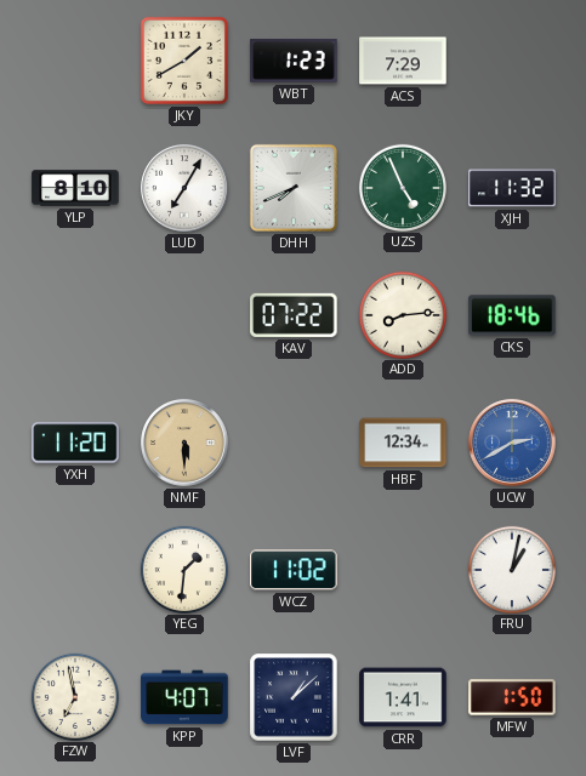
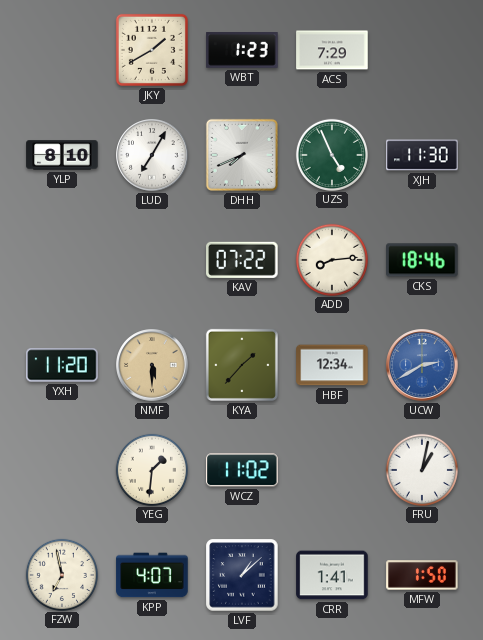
XJH: 11:32 -> 11:30
KYA: none -> 1:37
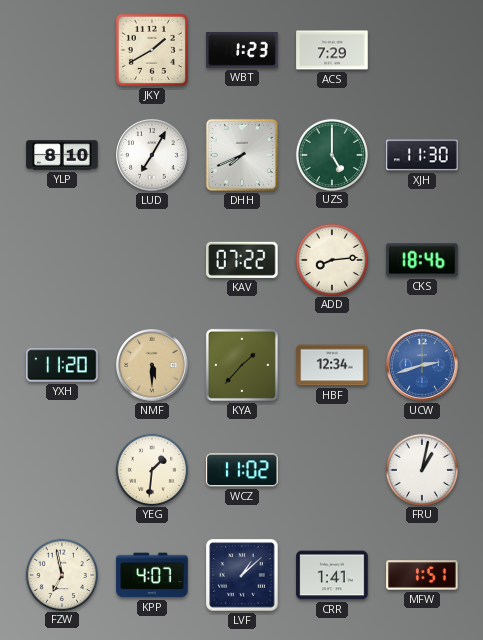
UZS: 4:56 -> 5:00
UCW: 2:40 -> 2:42
MFW: 1:50 -> 1:51
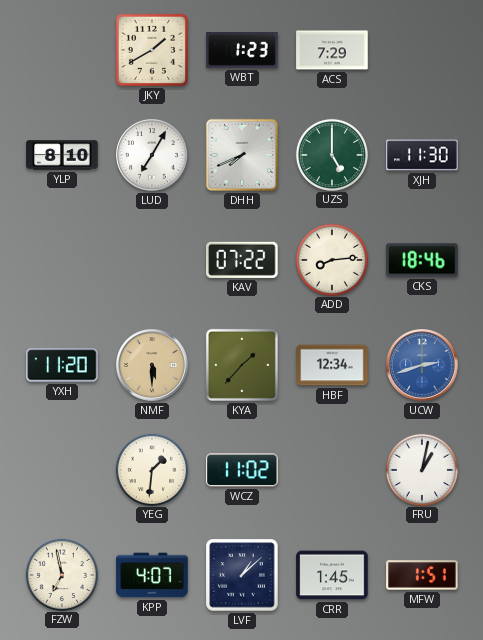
CRR: 1:41 -> 1:45
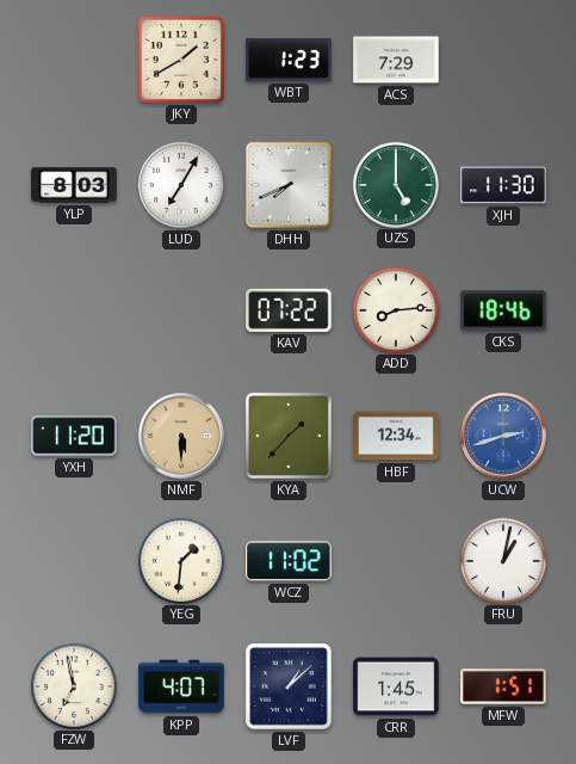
YLP: 8:10 -> 8:03
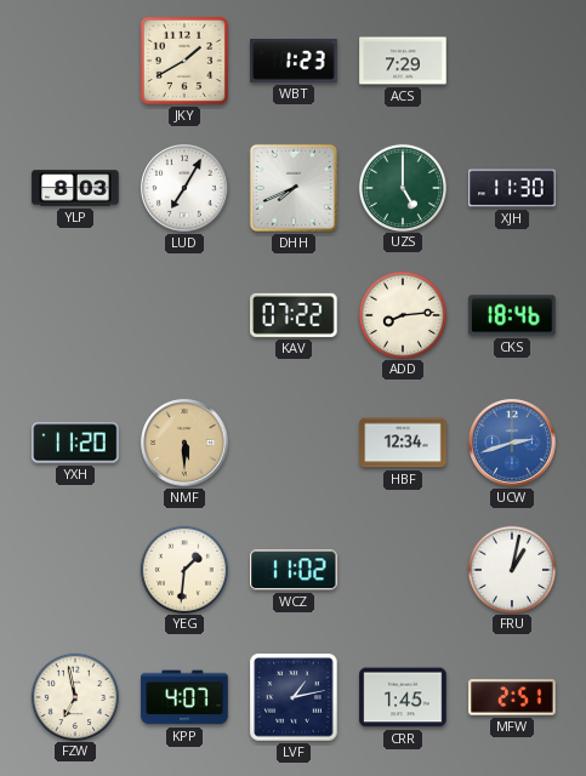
KYA: 1:37 -> none
LVF: 1:08 -> 1:13
MFW: 1:51 -> 2:51
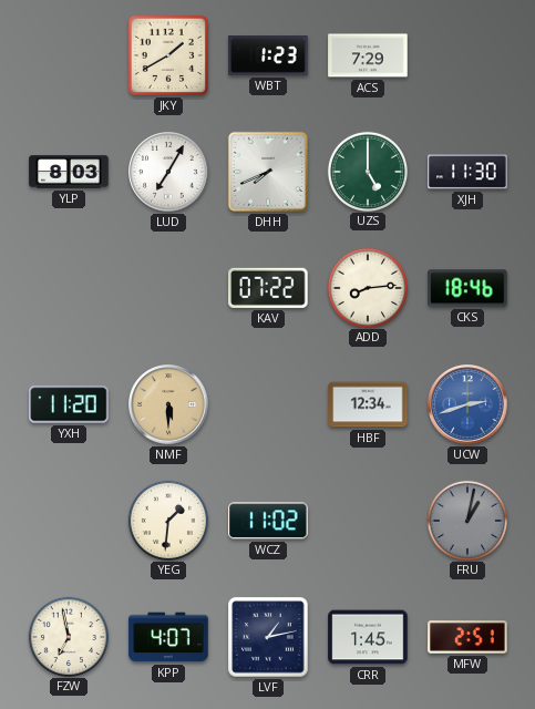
FRU dial: white -> grey
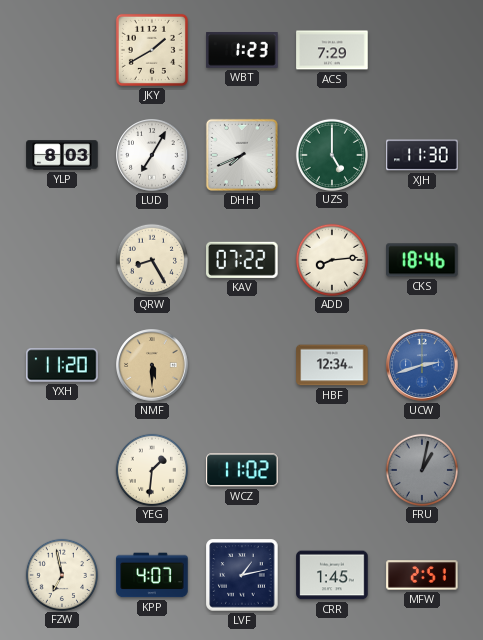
QRW: none -> 8:25
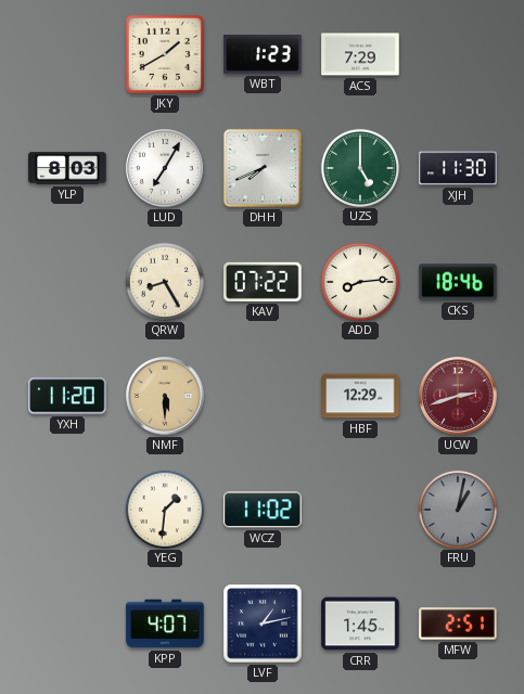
HBF: 12:34 -> 12:29
UCW dial: blue -> burgundy
FZW: 6:58 -> none
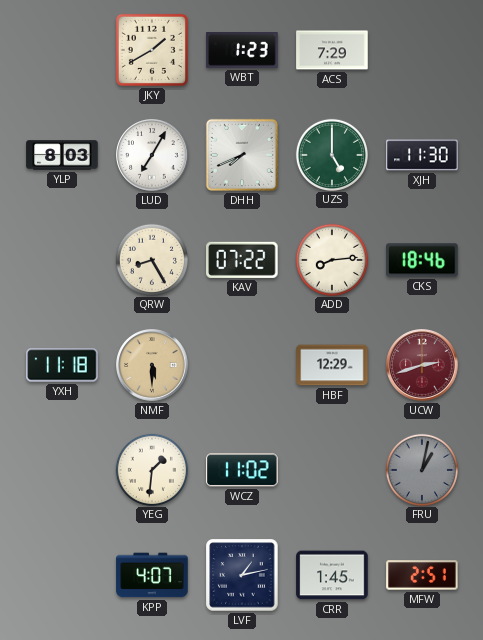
YXH: 11:20 -> 11:18
